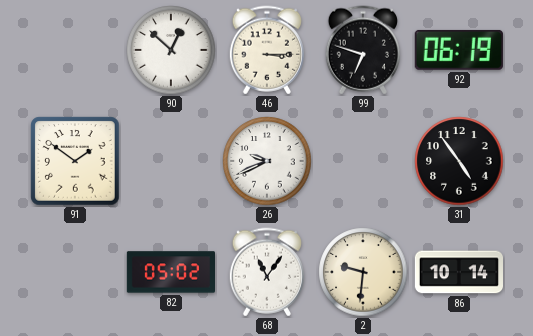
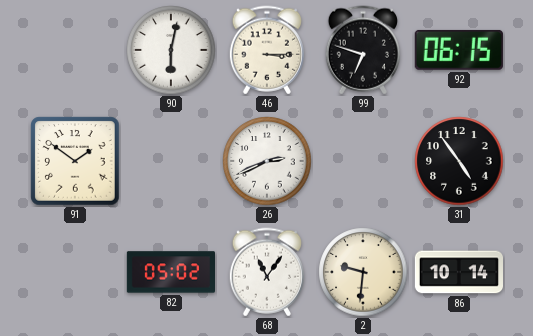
90: 12:52 -> 6:02
92: 06:19 -> 06:15
26: 9:41 -> 2:41
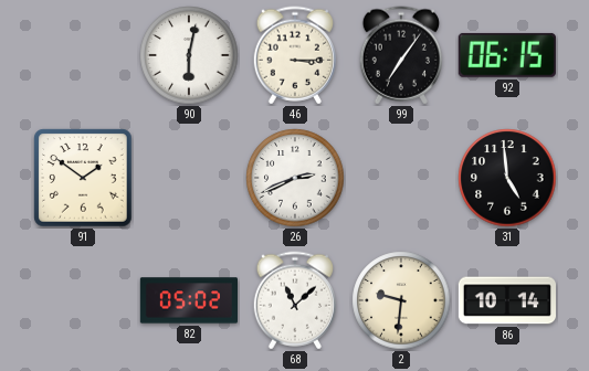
99: 6:48 -> 7:06
31: 4:54 -> 4:59
68: 11:06 -> 11:08
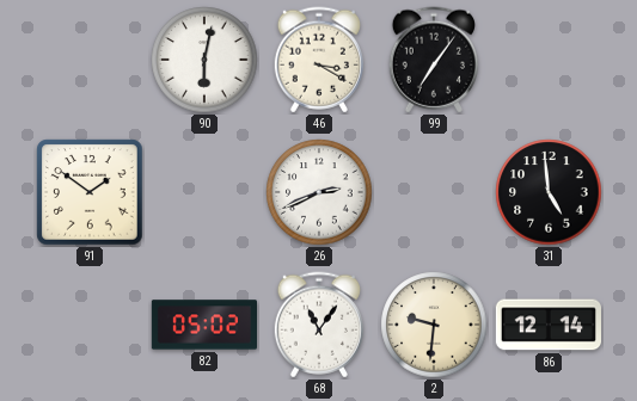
46: 3:15 -> 3:20
92: 06:15 -> none
68: 11:08 -> 11:06
86: 10:14 -> 12:14
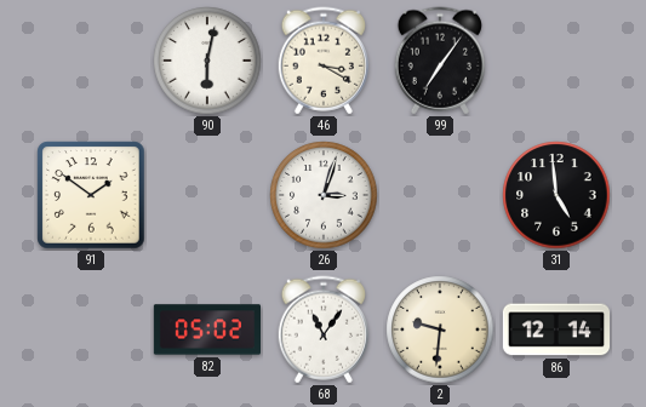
26: 2:41 -> 3:03
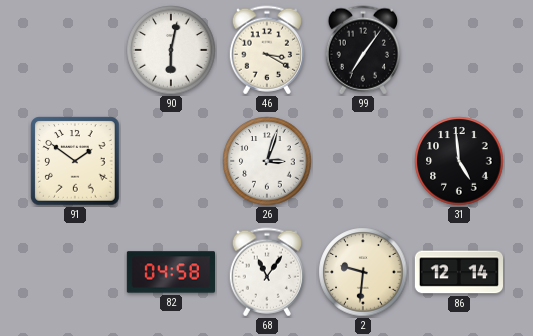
82: 05:02 -> 04:58
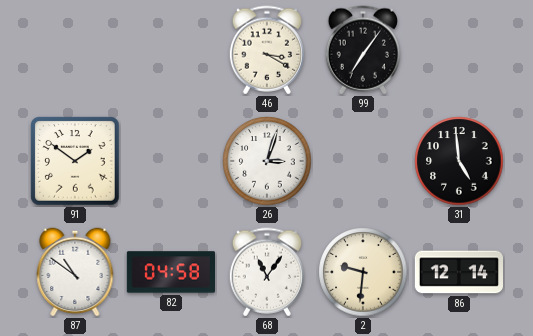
90: 6:02 -> none
87: none -> 10:51
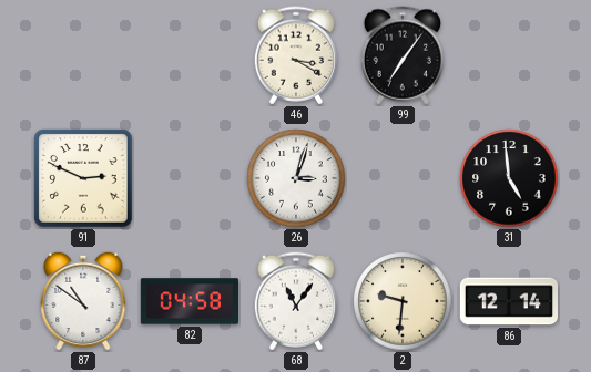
91: 1:51 -> 2:49
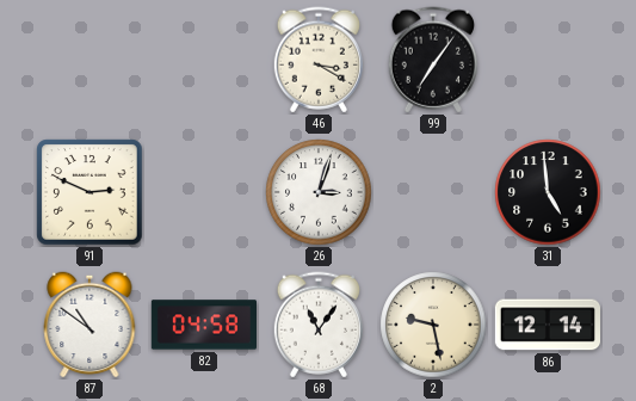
2: 9:31 -> 9:28
